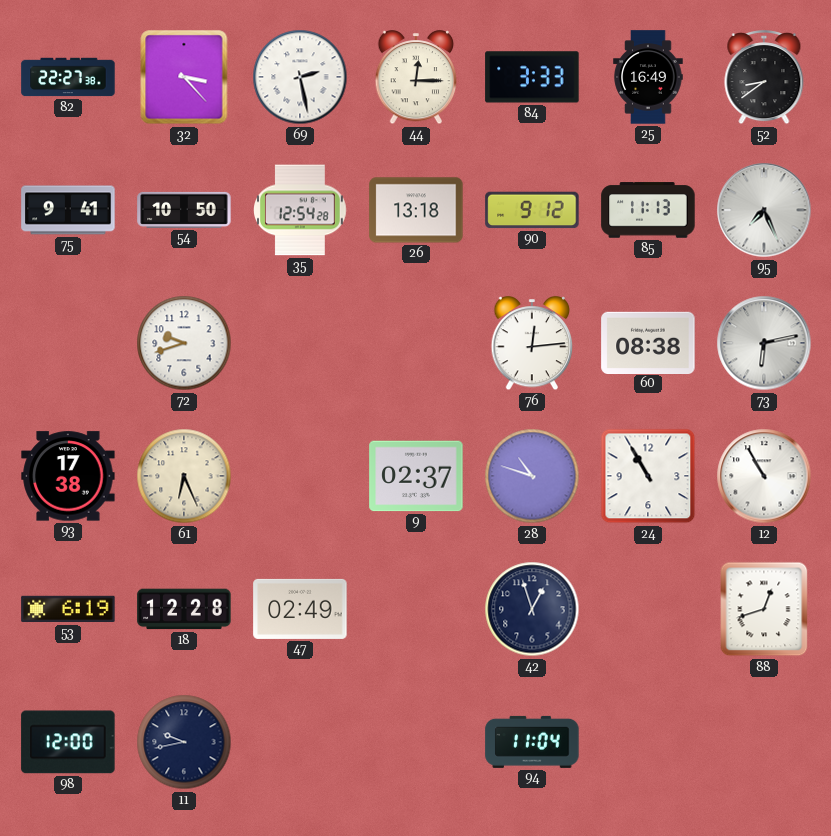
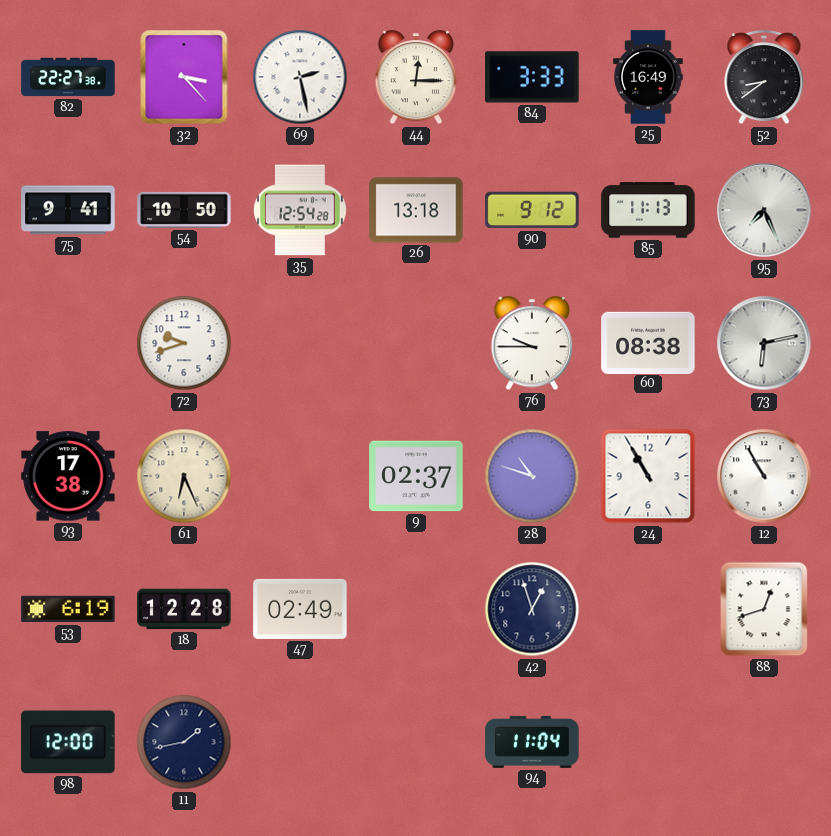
76: 12:14 -> 9:45
11: 9:43 -> 1:43
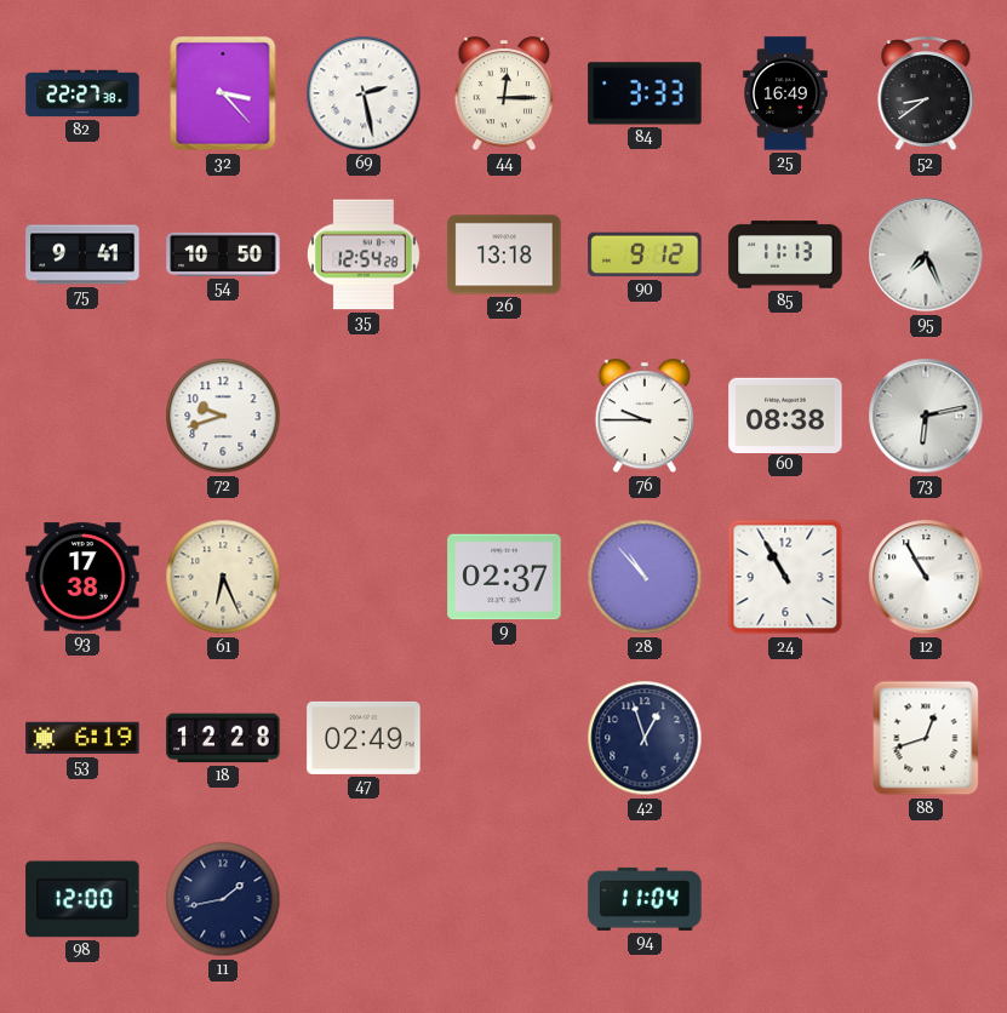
28: 10:48 -> 10:53
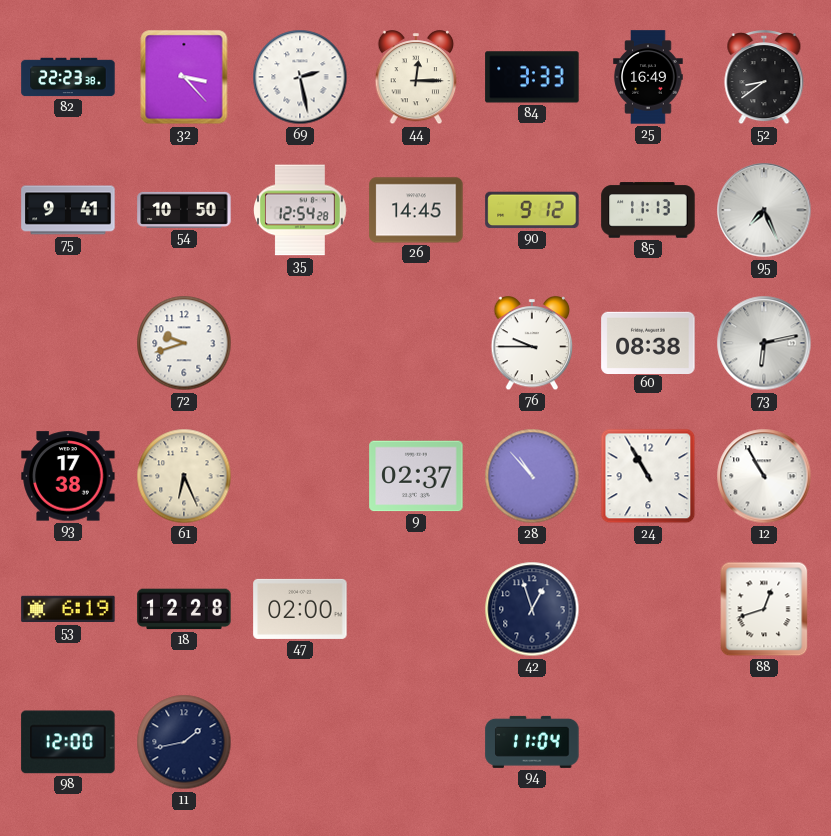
82: 22:27 -> 22:23
26: 13:18 -> 14:45
47: 02:49 -> 02:00
